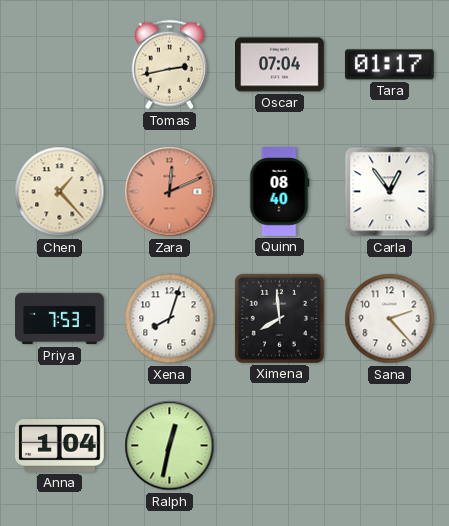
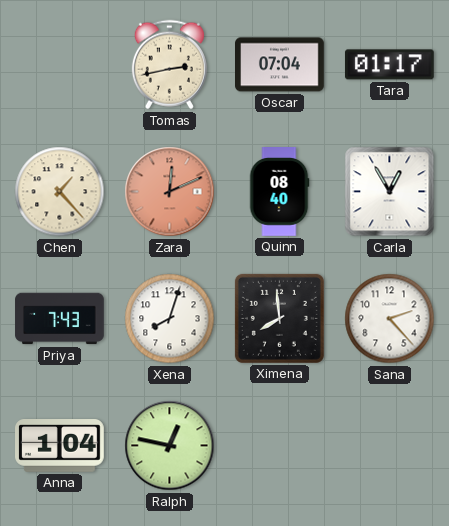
Carla: 12:54 -> 12:55
Priya: 7:53 -> 7:43
Ralph: 12:32 -> 12:47
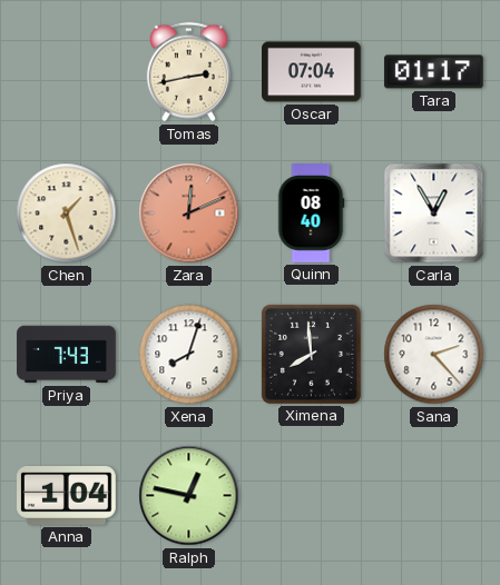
Chen: 1:23 -> 1:27
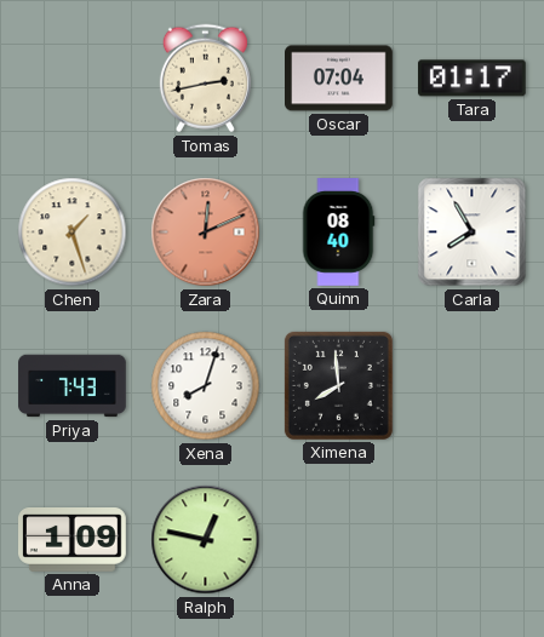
Carla: 12:55 -> 7:55
Sana: 2:23 -> none
Anna: 1:04 -> 1:09
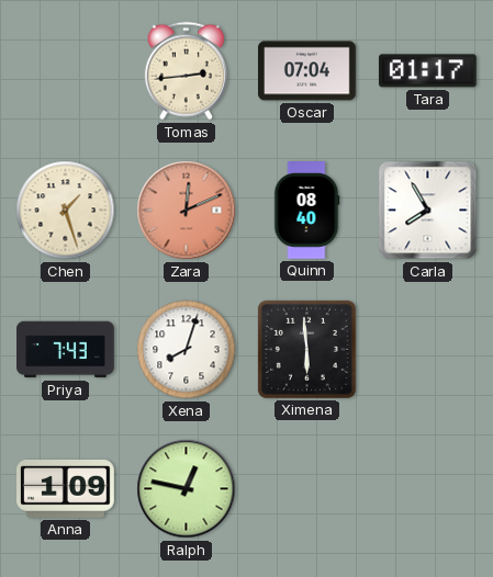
Tomas: 2:43 -> 2:44
Ximena: 7:59 -> 5:59
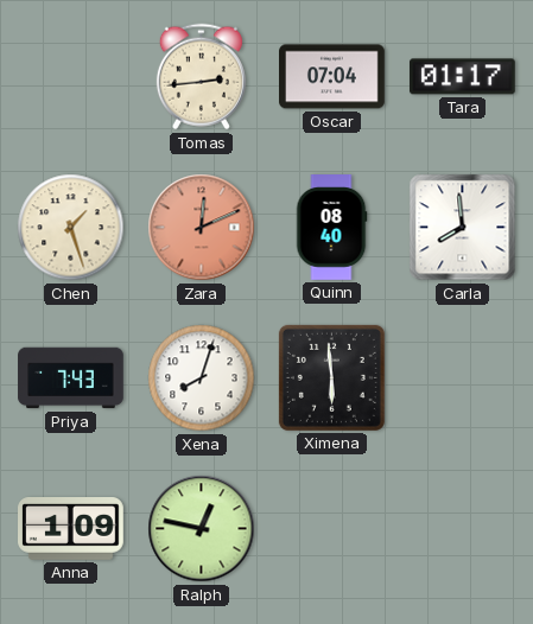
Carla: 7:55 -> 7:59
